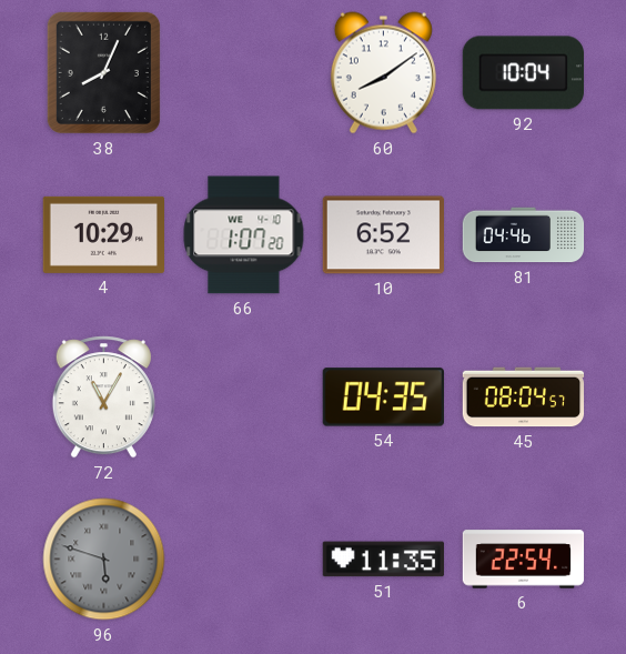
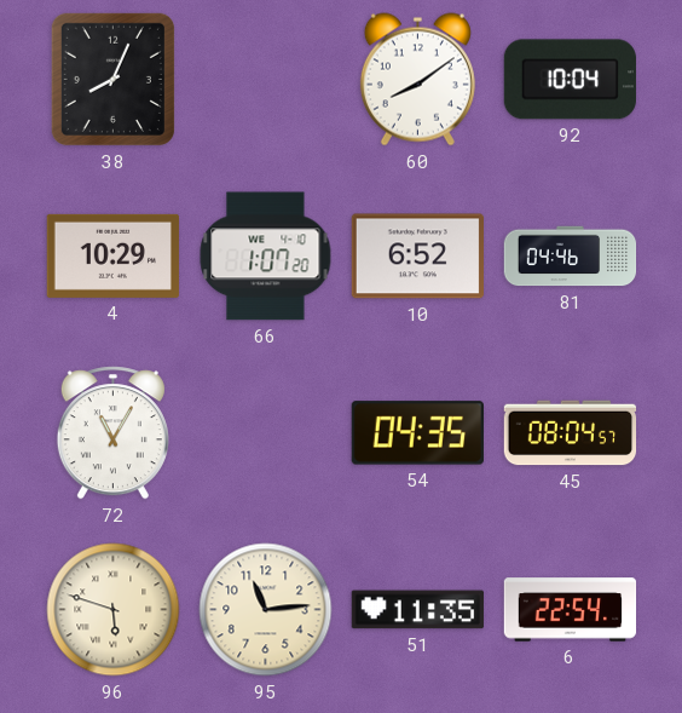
96 dial: grey -> cream
95: none -> 11:14
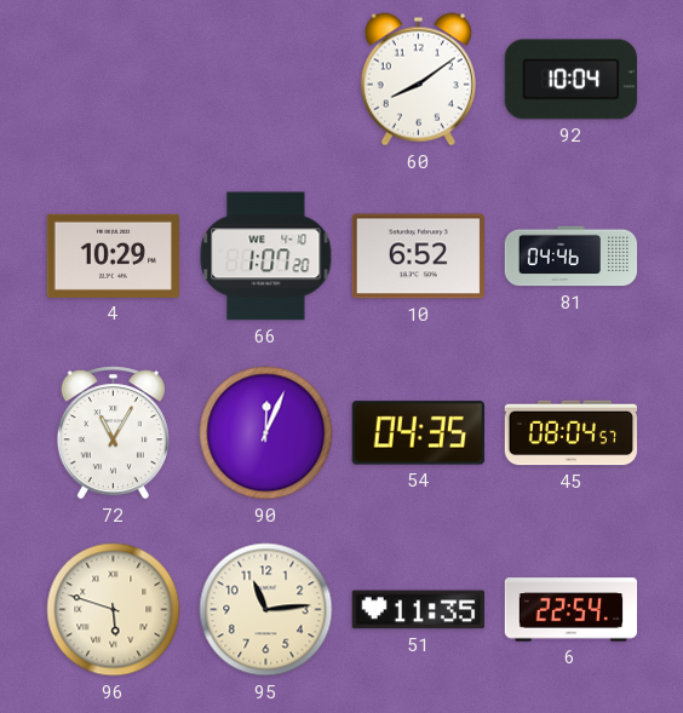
38: 8:04 -> none
90: none -> 12:04
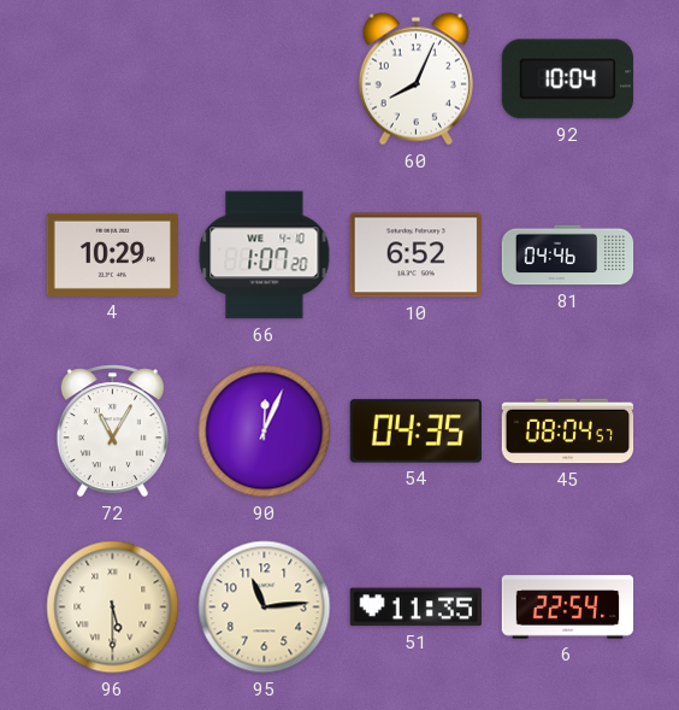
60: 8:09 -> 8:04
96: 5:48 -> 5:30
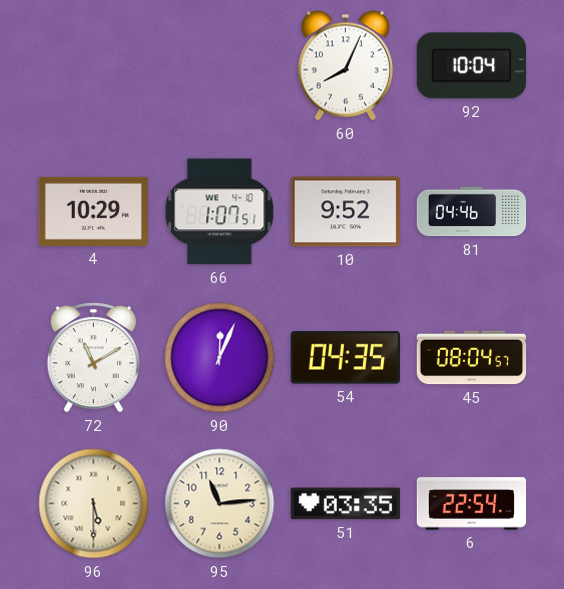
66: 1:07:20 -> 1:07:51
10: 6:52 -> 9:52
72: 11:05 -> 11:10
51: 11:35 -> 03:35
